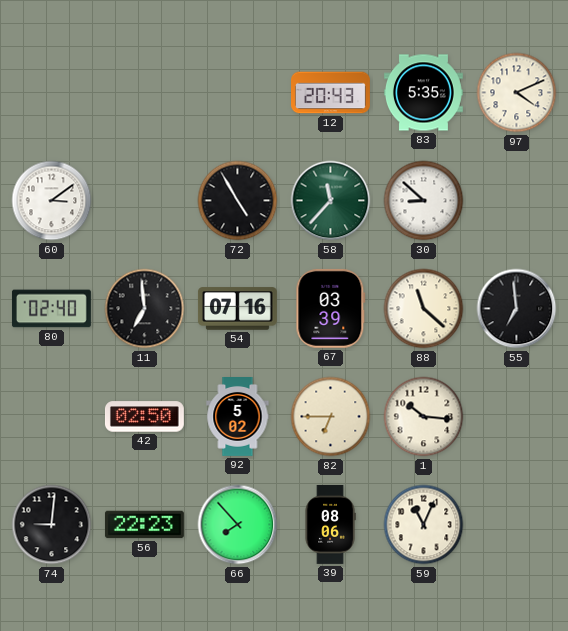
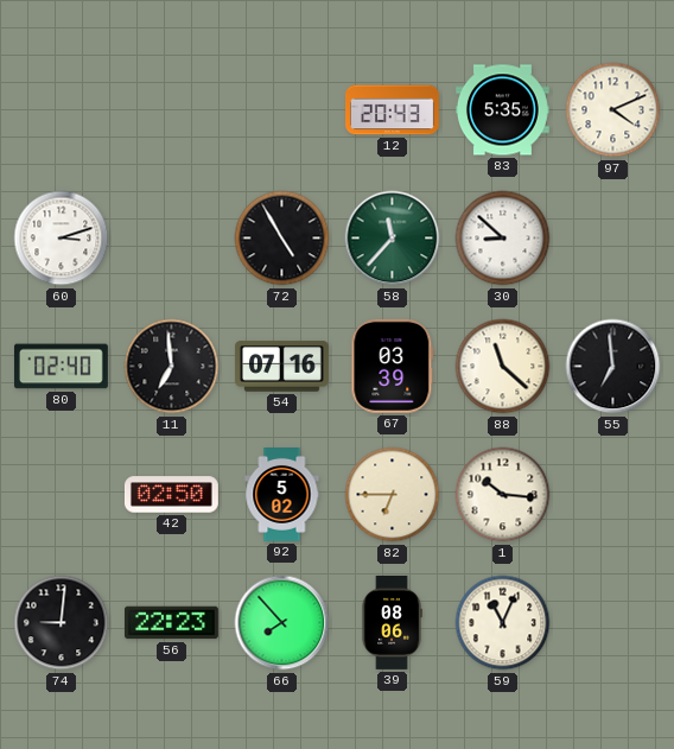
60: 3:09 -> 3:12
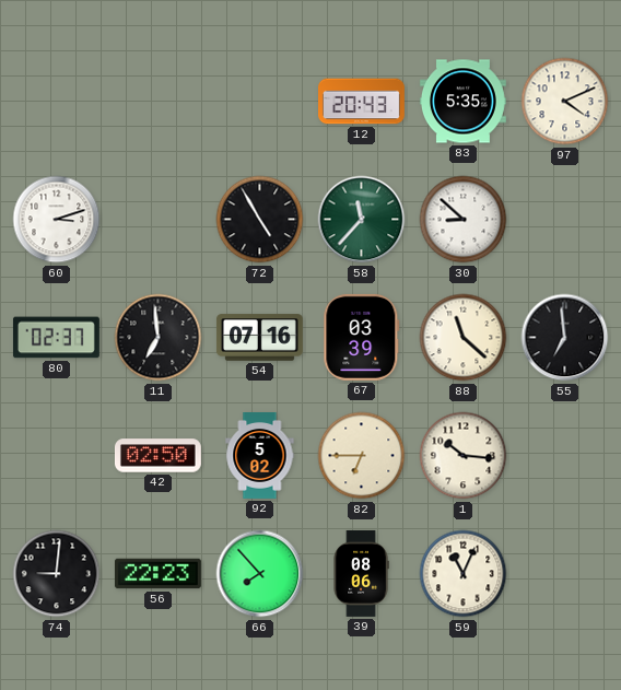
80: 02:40 -> 02:37
